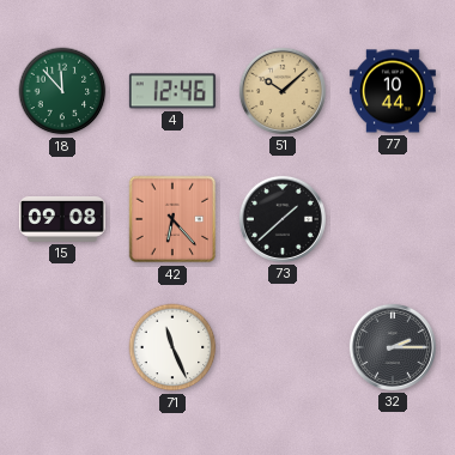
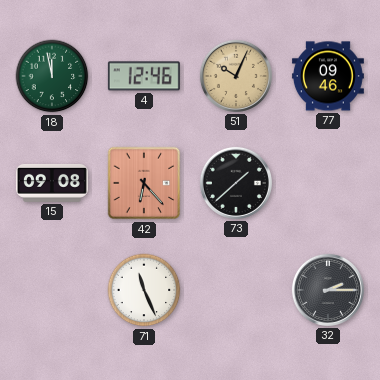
18: 11:53 -> 11:58
51: 10:08 -> 10:04
77: 10:44 -> 09:46
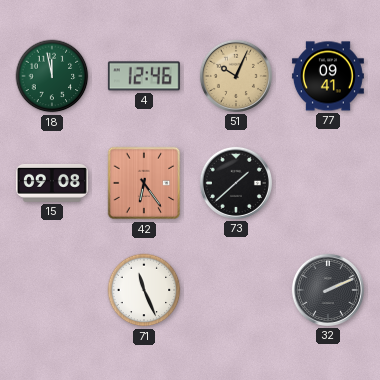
77: 09:46 -> 09:41
42: 6:23 -> 6:24
32: 2:15 -> 2:11
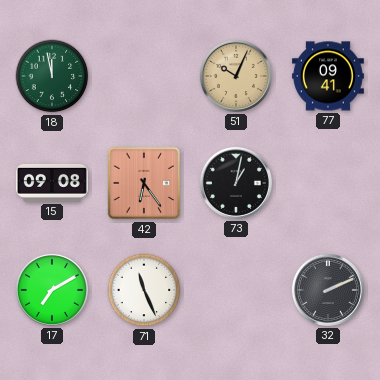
4: 12:46 -> none
73: 1:38 -> 1:02
17: none -> 7:10
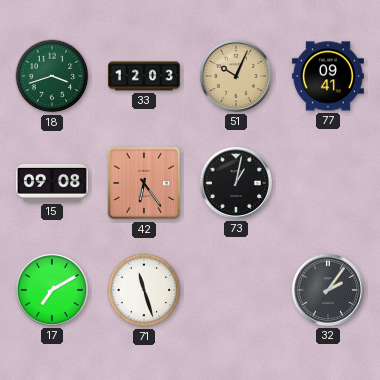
18: 11:58 -> 3:42
33: none -> 12:03
71: 11:26 -> 11:27
32: 2:11 -> 2:06
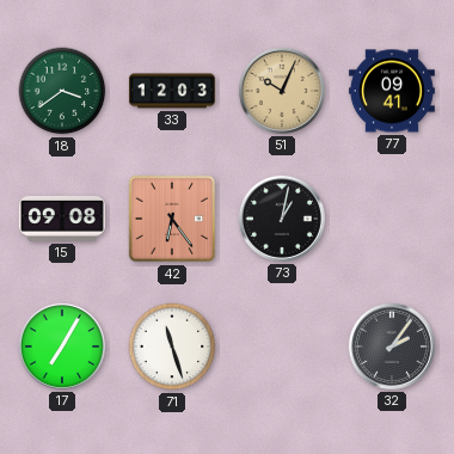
18: 3:42 -> 3:39
17: 7:10 -> 7:05
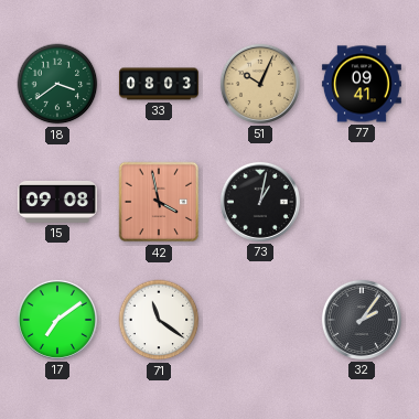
33: 12:03 -> 08:03
42: 6:24 -> 3:58
17: 7:05 -> 7:09
71: 11:27 -> 11:21
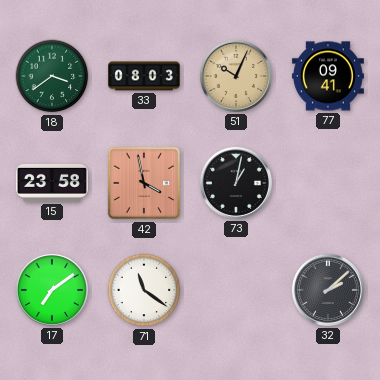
15: 09:08 -> 23:58
32: 2:06 -> 2:08
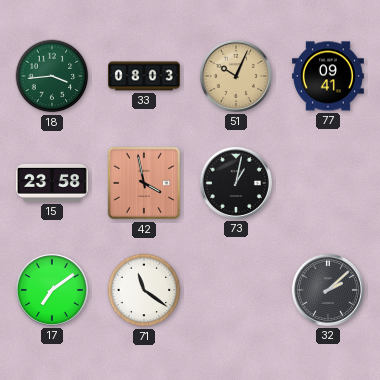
18: 3:39 -> 3:44
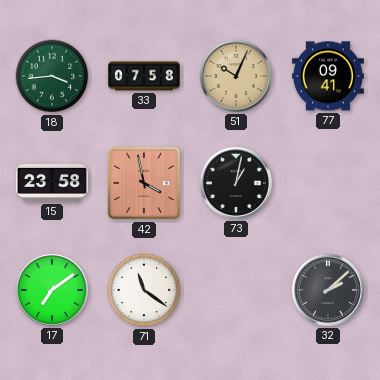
33: 08:03 -> 07:58
